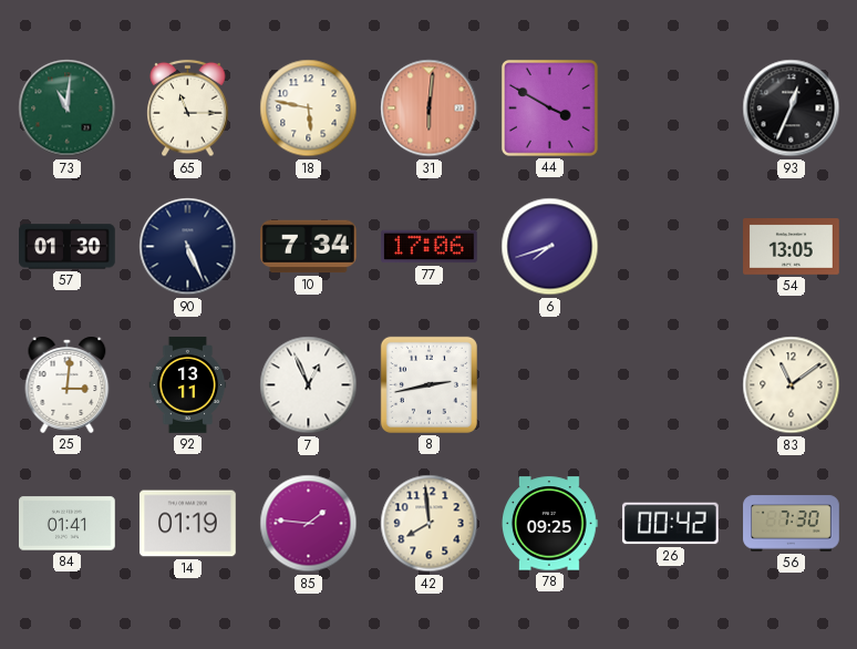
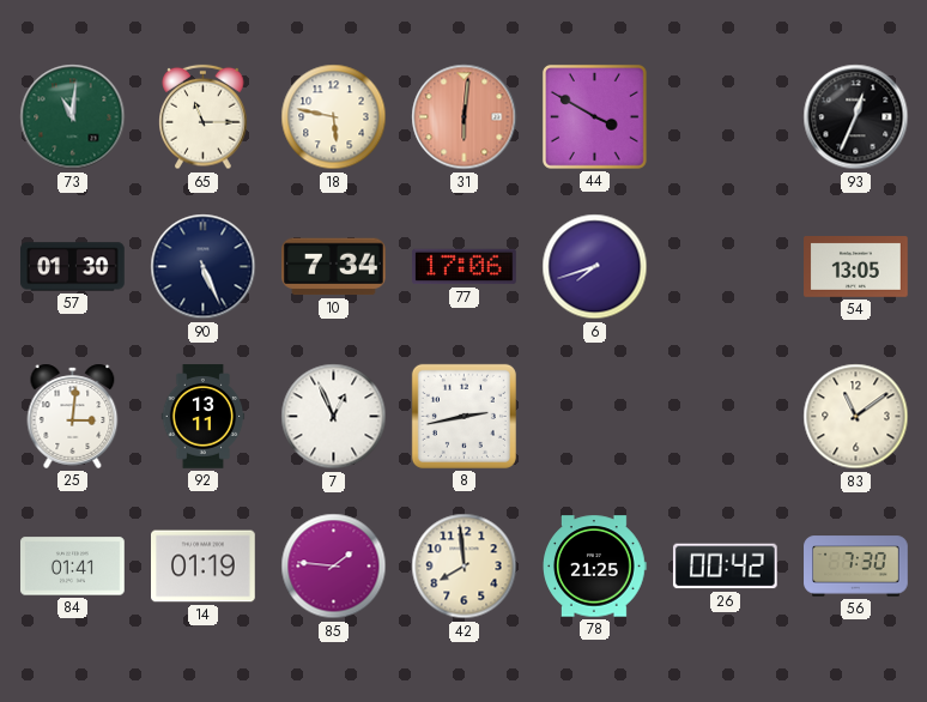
78: 09:25 -> 21:25
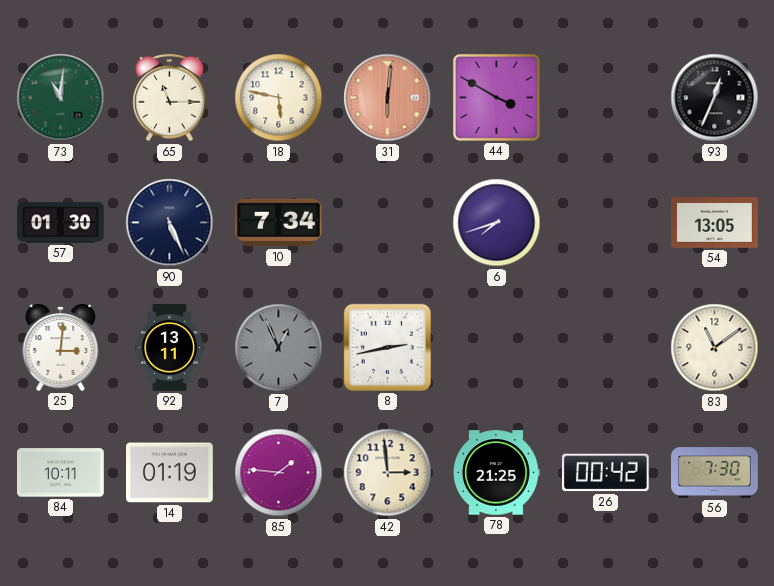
77: 17:06 -> none
7 dial: white -> grey
84: 01:41 -> 10:11
42: 7:59 -> 2:59
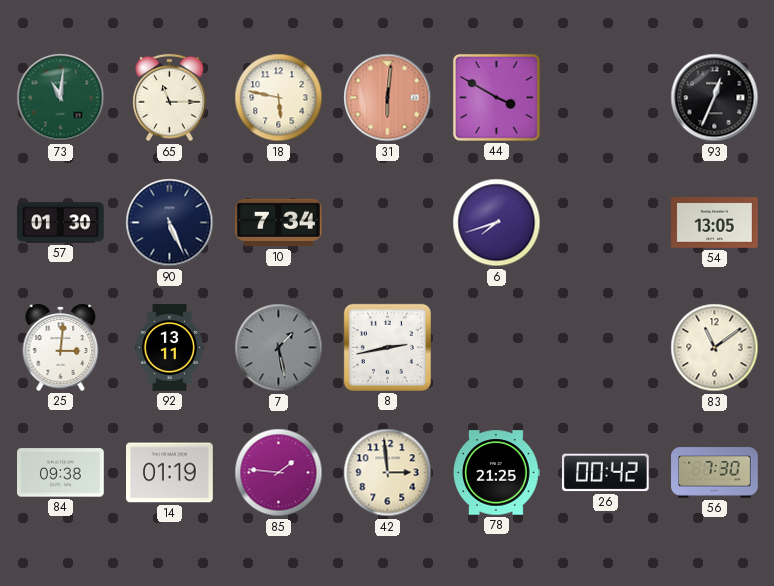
7: 12:56 -> 1:28
84: 10:11 -> 09:38
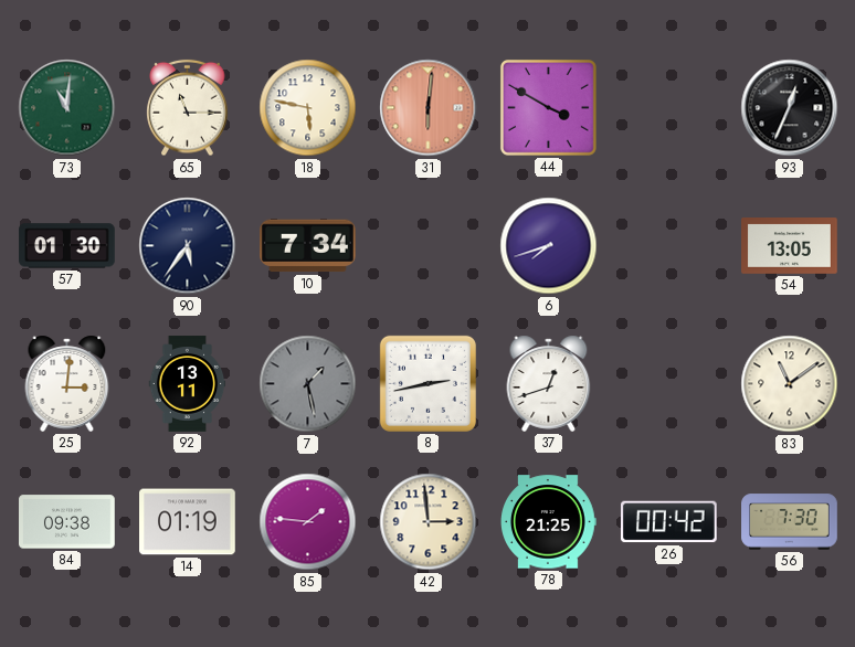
90: 5:26 -> 5:36
37: none -> 12:42
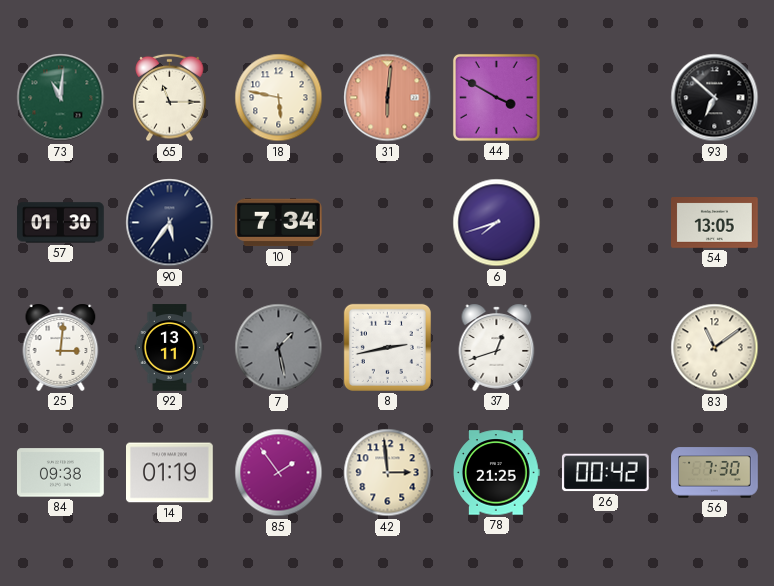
93: 12:34 -> 6:52
85: 1:46 -> 1:54
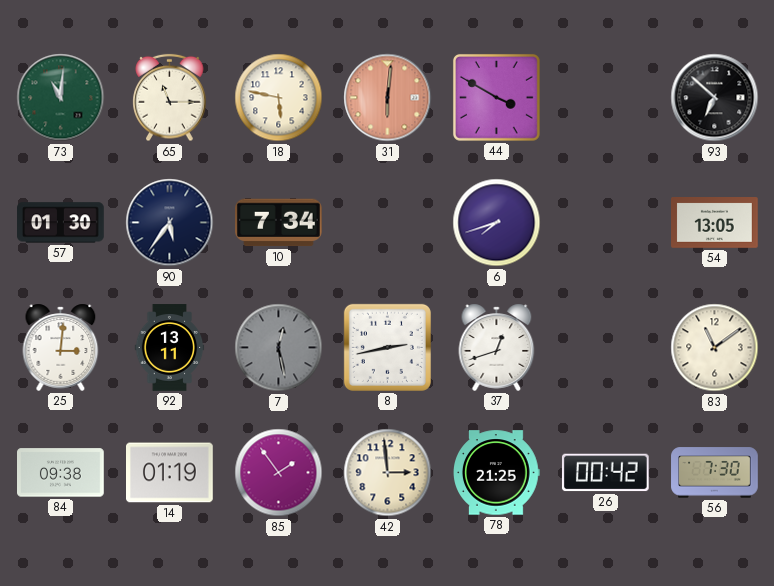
7: 1:28 -> 12:28
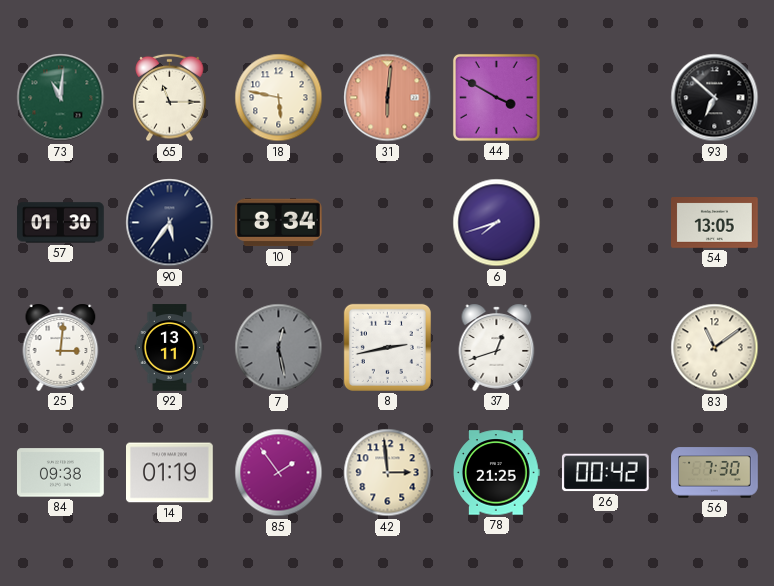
10: 7:34 -> 8:34
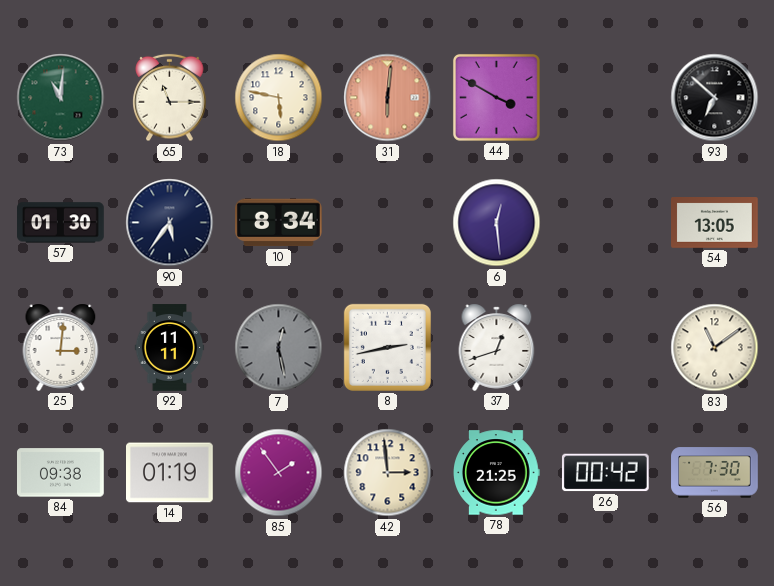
6: 7:42 -> 12:29
92: 13:11 -> 11:11
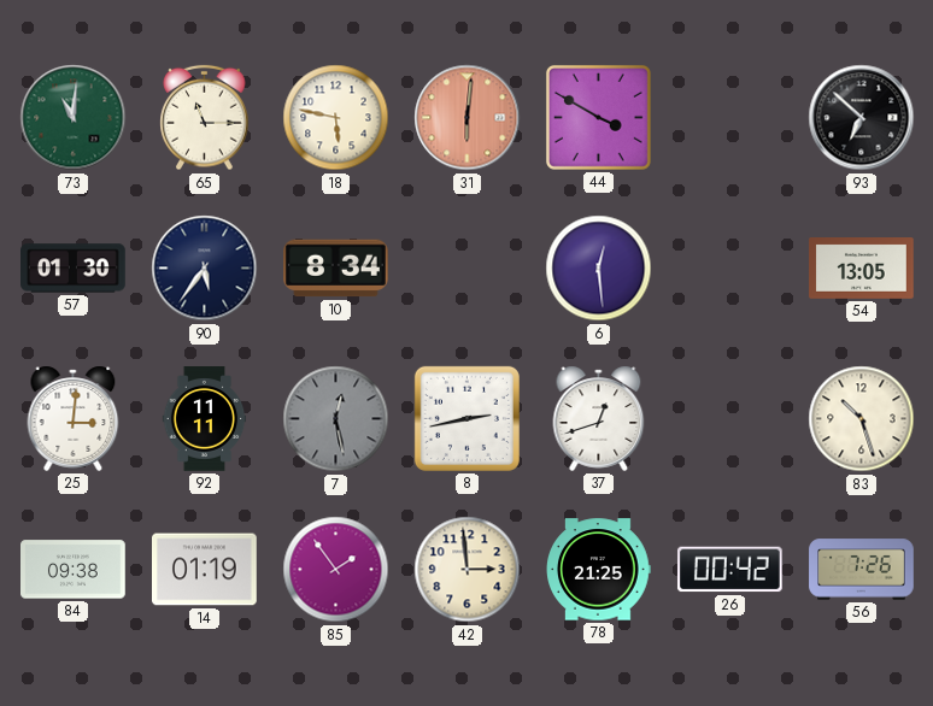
83: 11:09 -> 10:27
56: 7:30 -> 7:26
